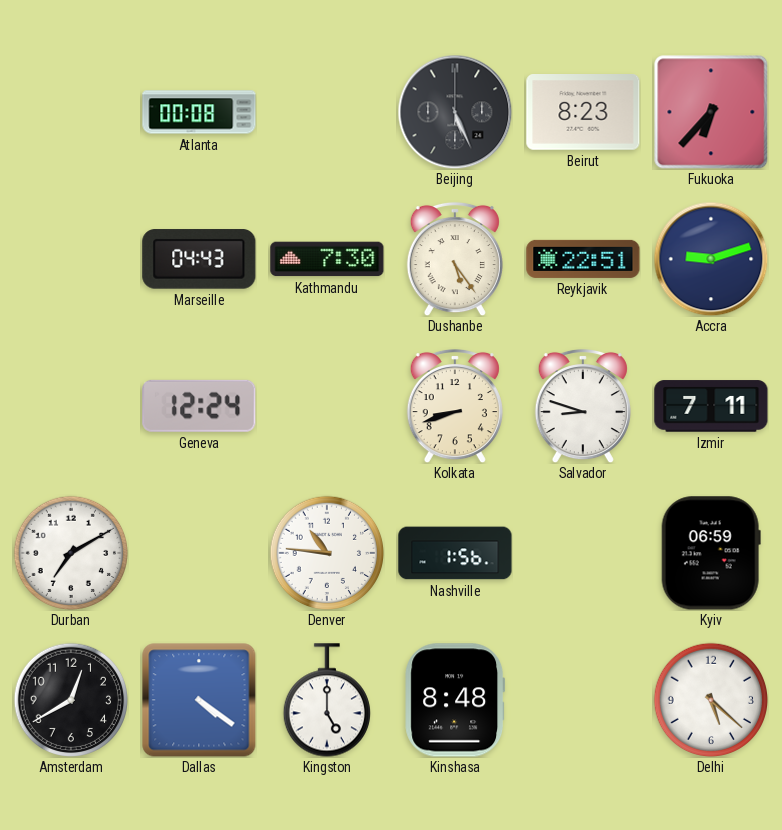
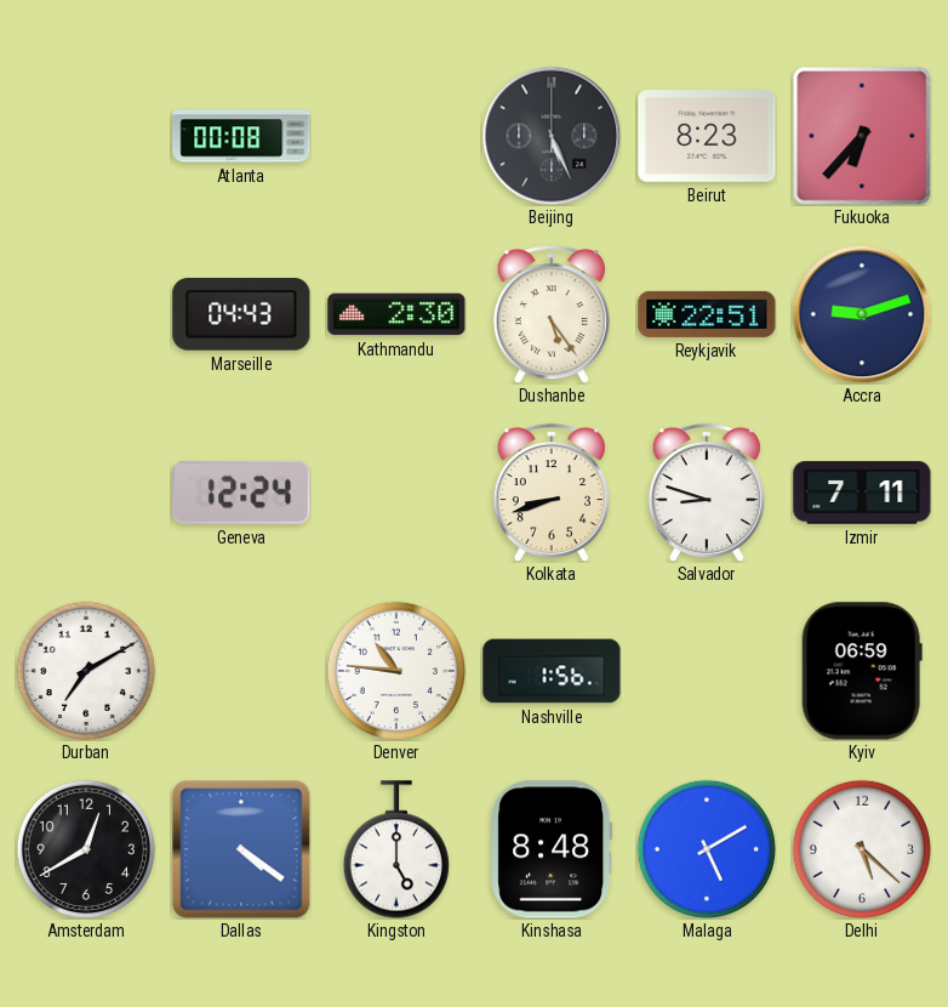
Kathmandu: 7:30 -> 2:30
Malaga: none -> 5:10
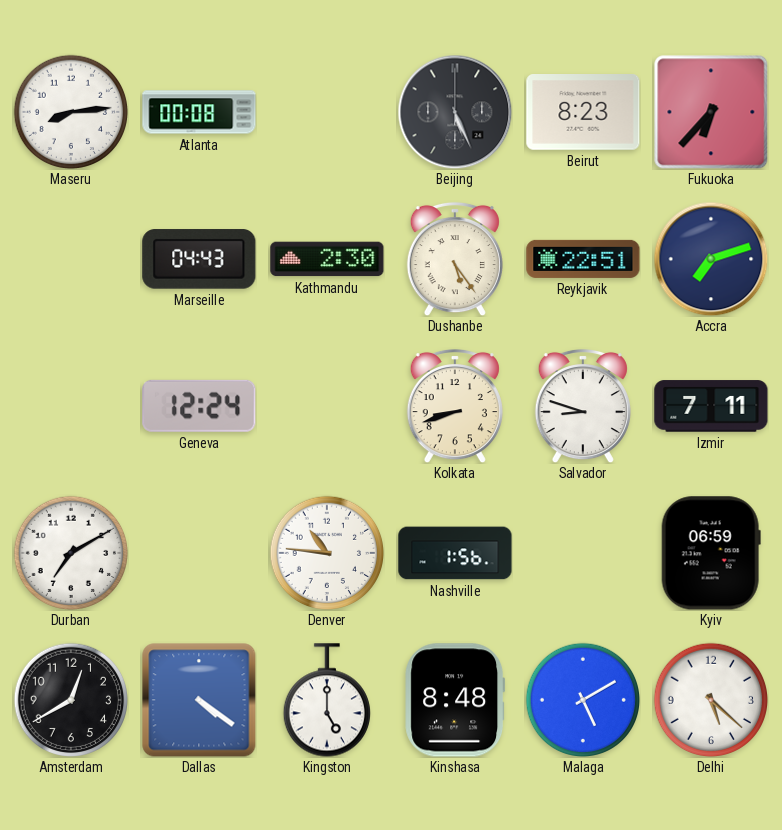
Maseru: none -> 8:14
Accra: 9:12 -> 7:12
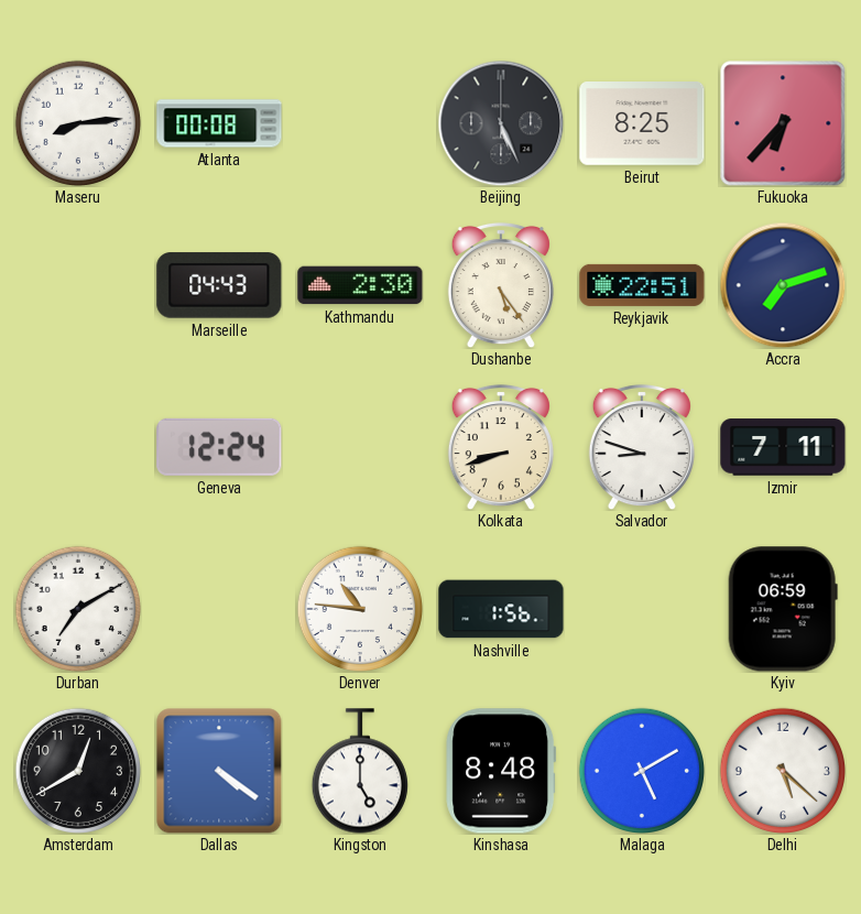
Beirut: 8:23 -> 8:25
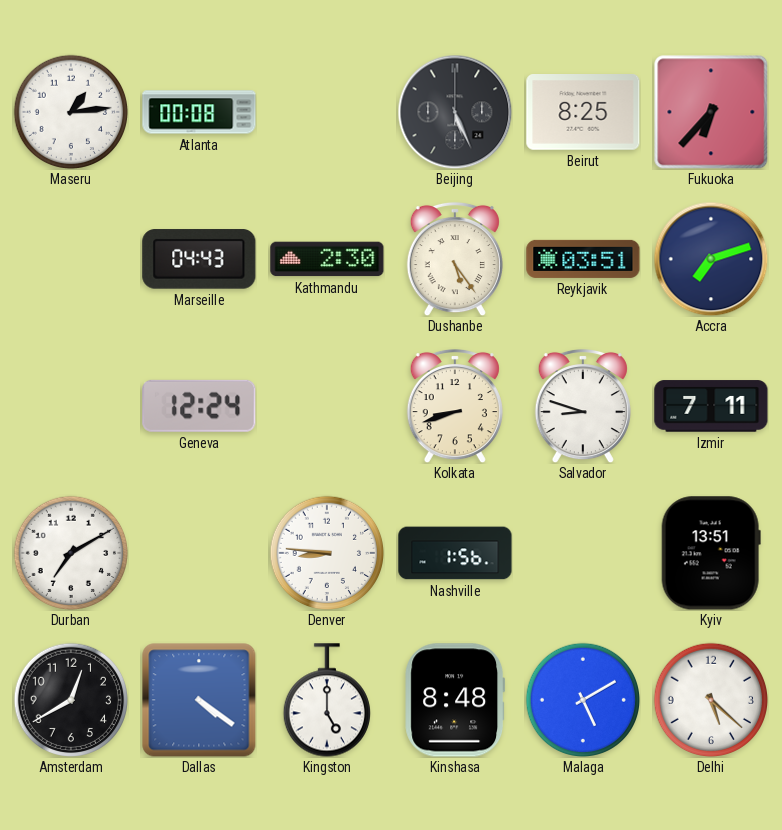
Maseru: 8:14 -> 1:14
Reykjavik: 22:51 -> 03:51
Denver: 10:46 -> 8:46
Kyiv: 06:59 -> 13:51
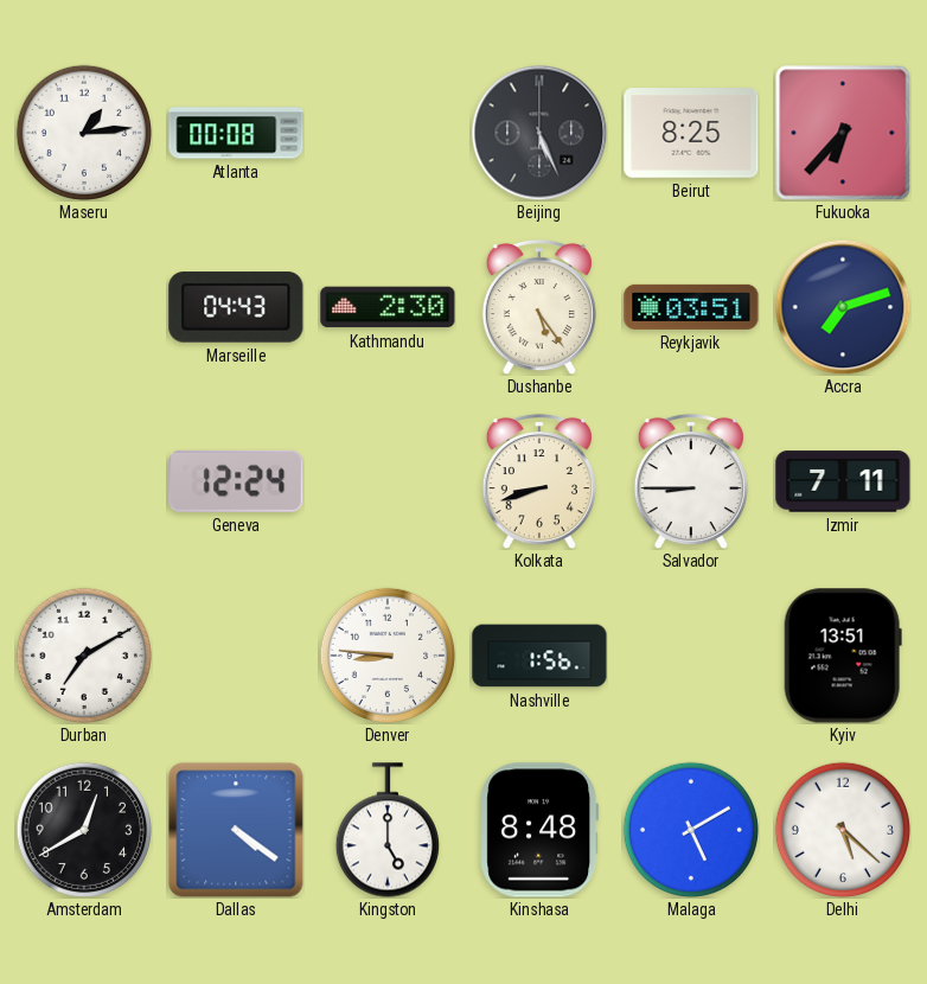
Salvador: 8:48 -> 8:45
